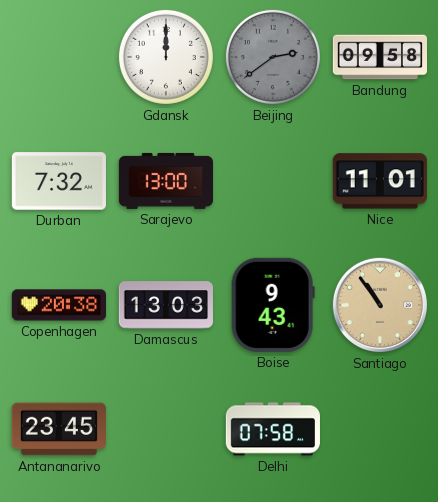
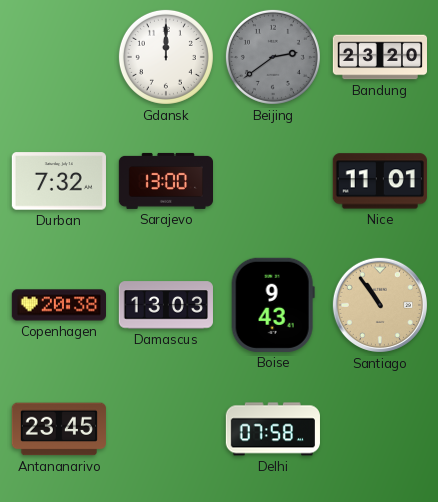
Bandung: 09:58 -> 23:20
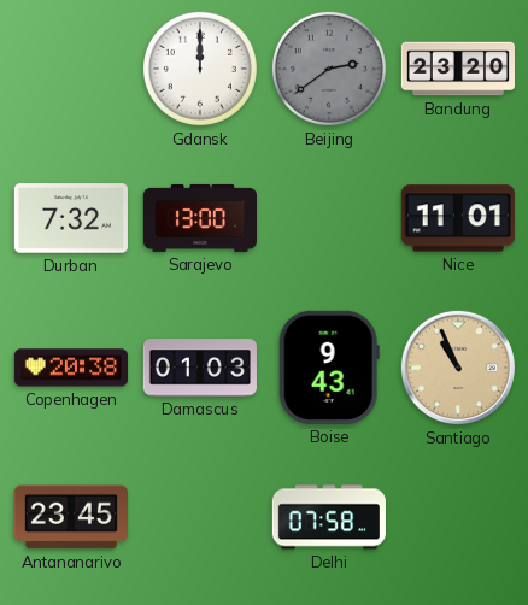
Damascus: 13:03 -> 01:03
Santiago: 10:54 -> 10:56
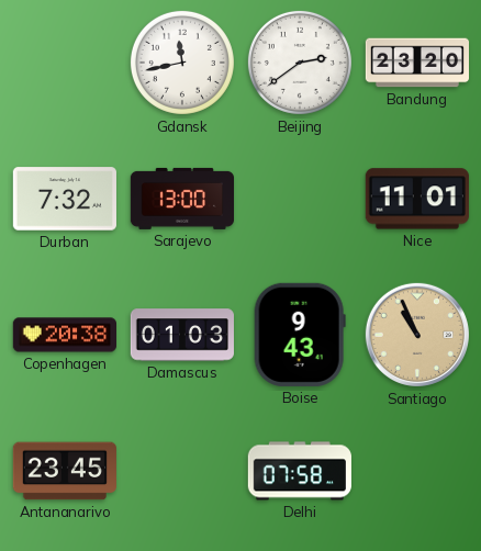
Gdansk: 12:00 -> 11:43
Beijing dial: grey -> white
